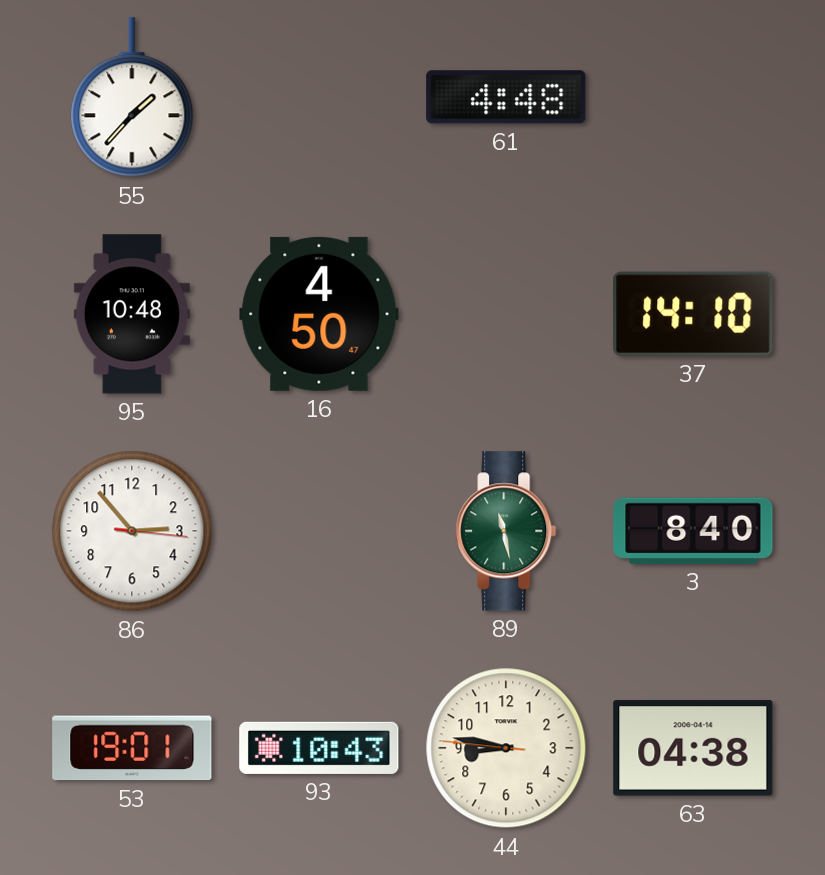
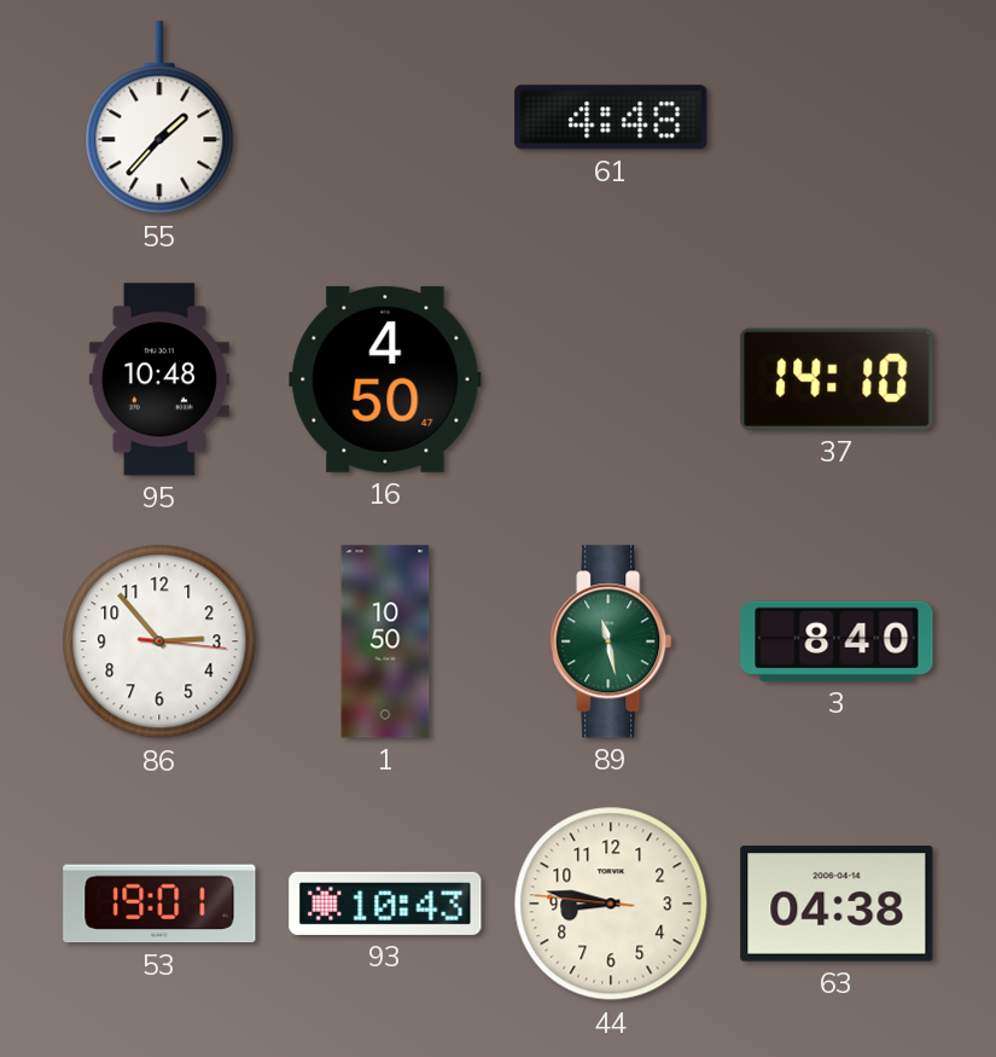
1: none -> 10:50
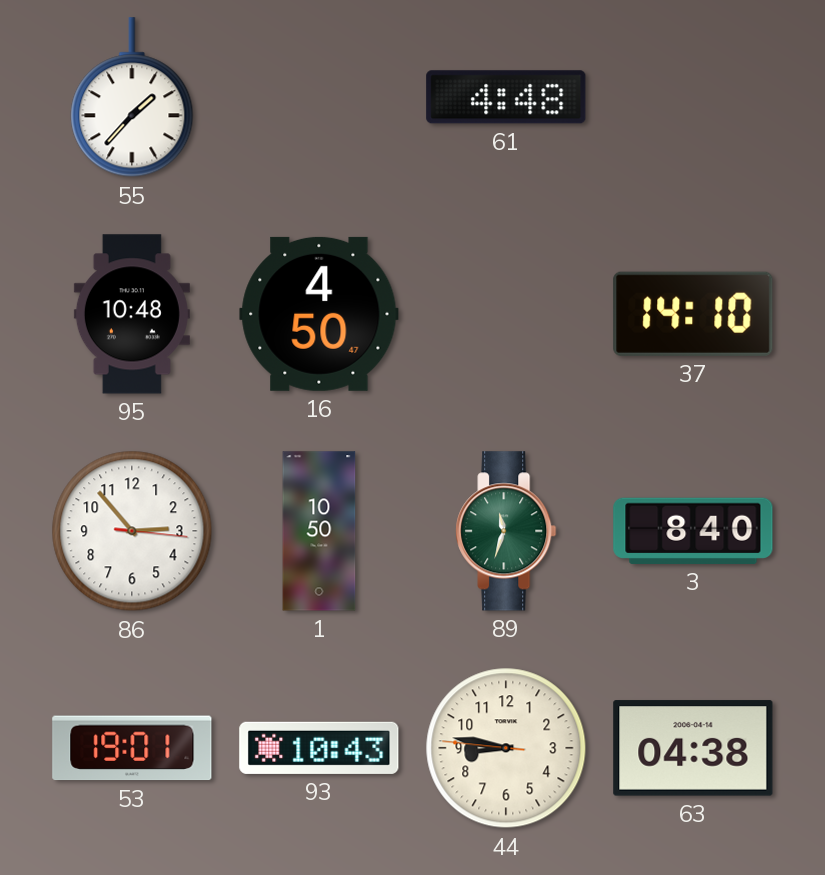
89: 11:28 -> 11:33
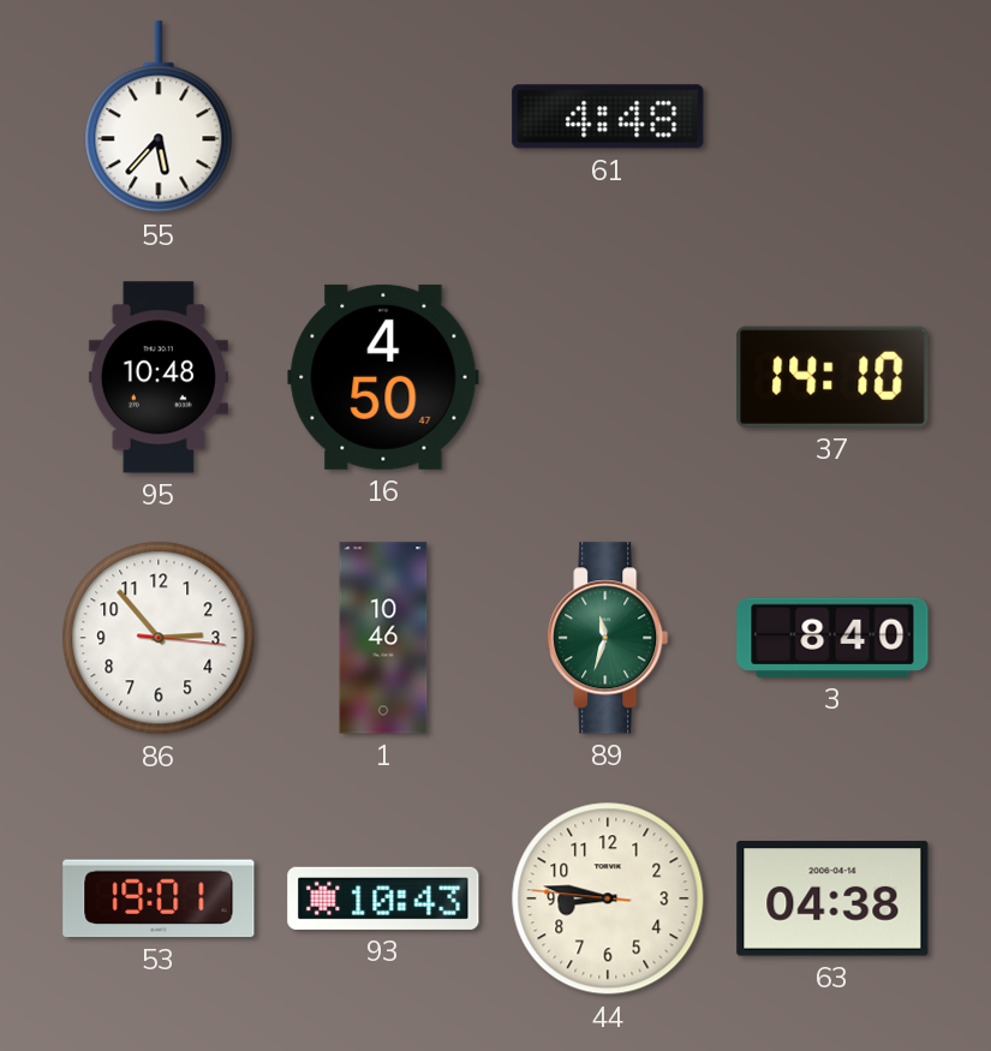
55: 1:37 -> 5:37
1: 10:50 -> 10:46
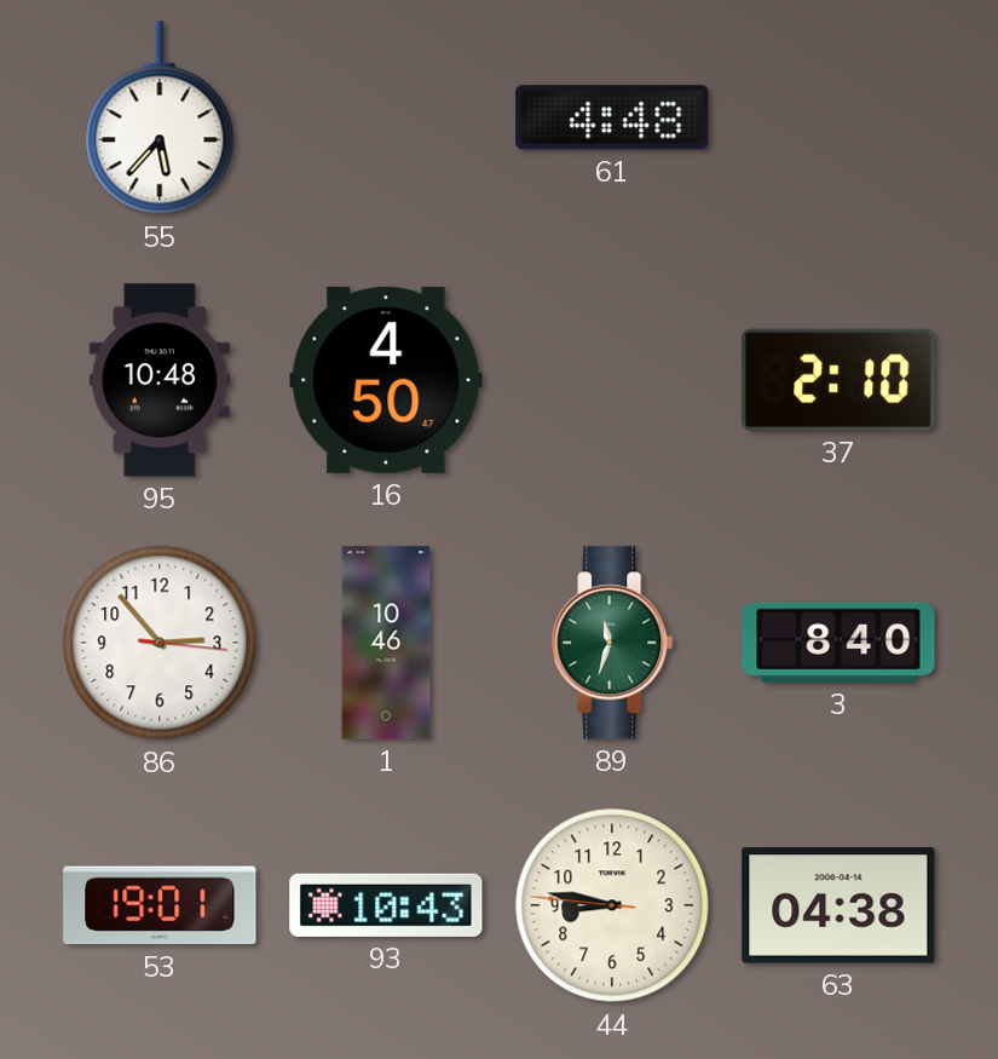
37: 14:10 -> 2:10
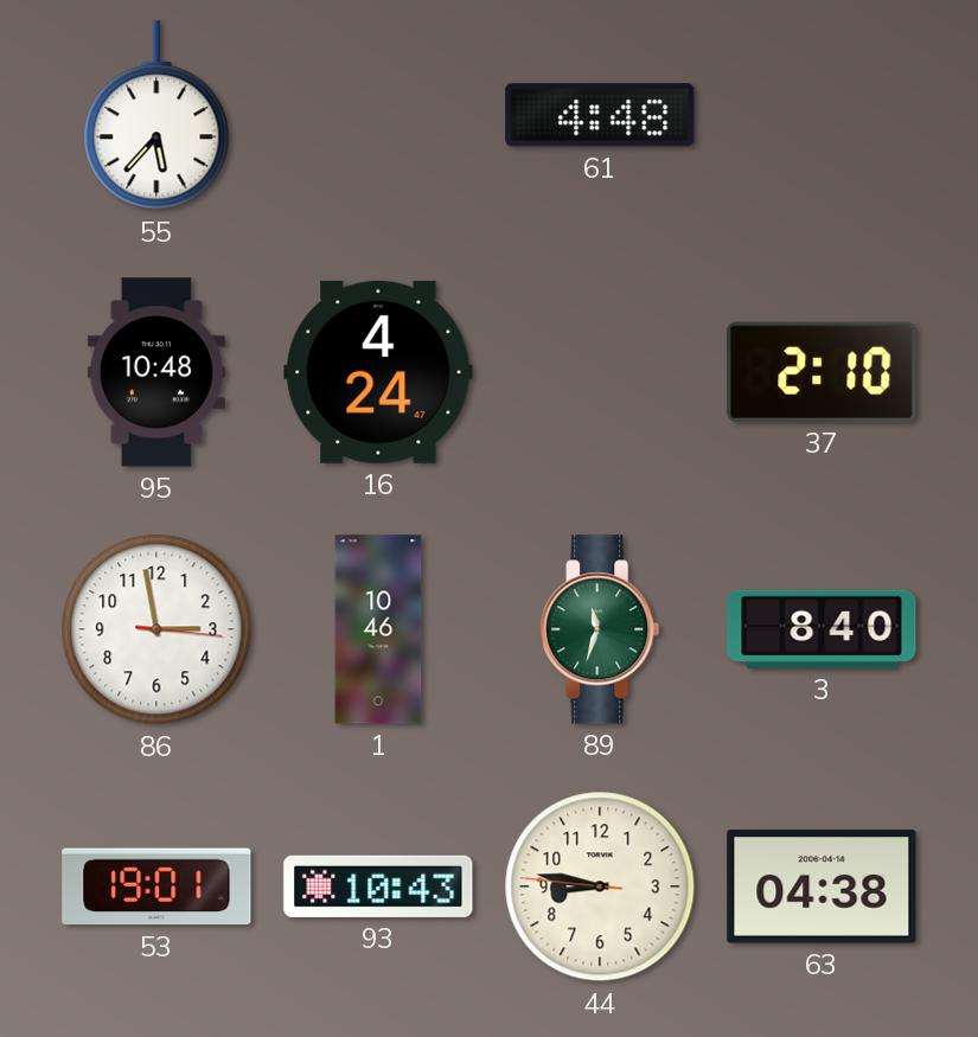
16: 4:50 -> 4:24
86: 2:53 -> 2:58
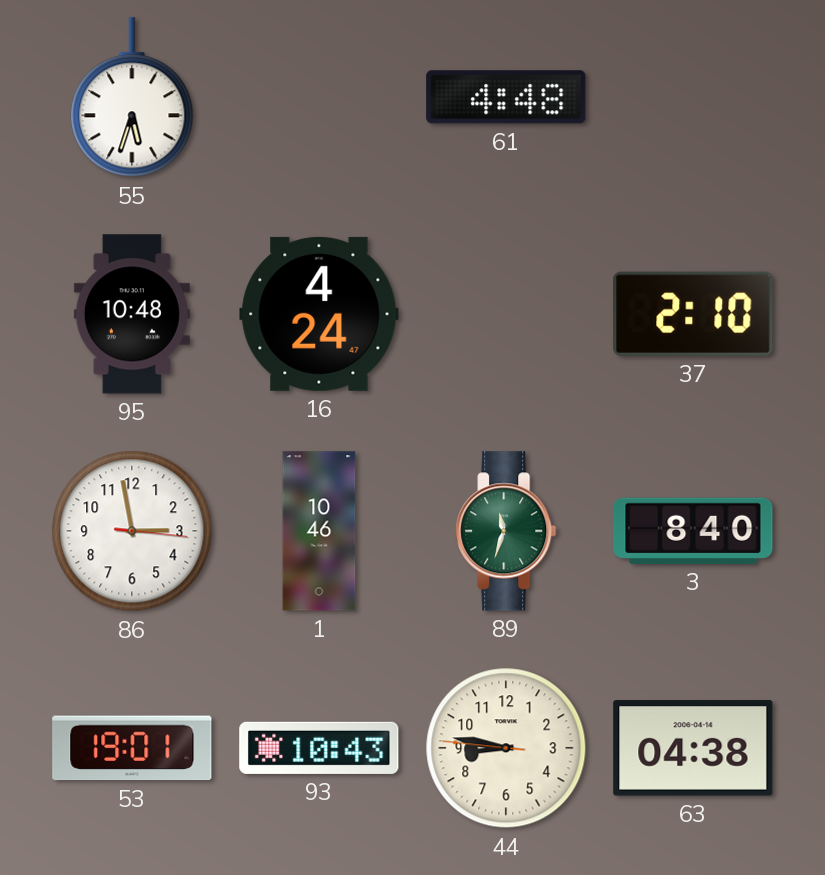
55: 5:37 -> 5:33
